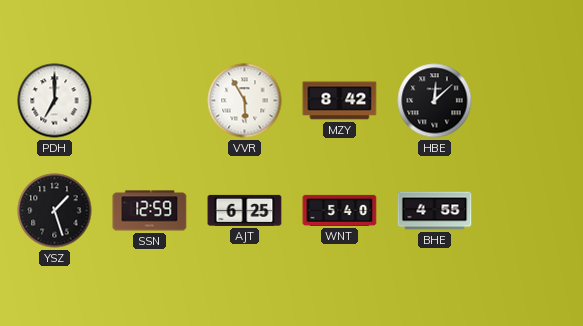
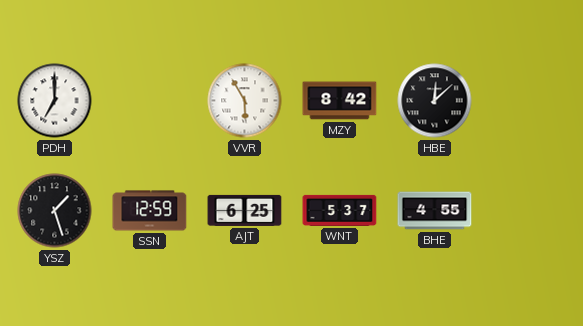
WNT: 5:40 -> 5:37
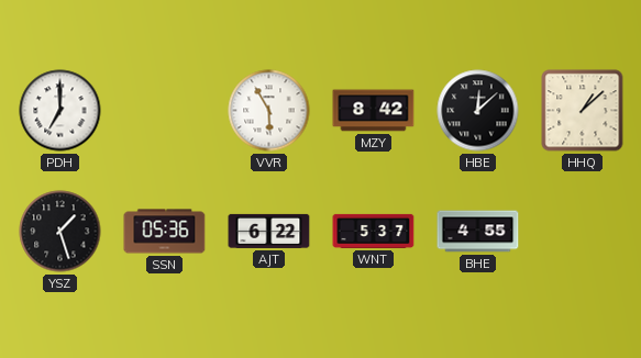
HHQ: none -> 1:08
SSN: 12:59 -> 05:36
AJT: 6:25 -> 6:22
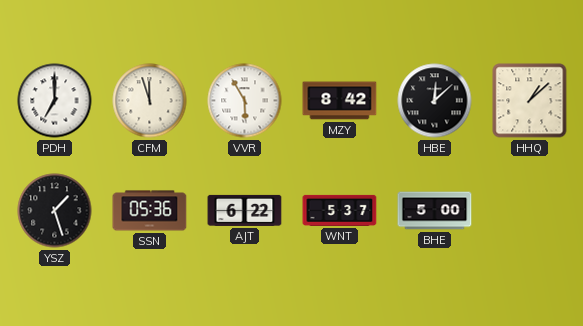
CFM: none -> 11:57
BHE: 4:55 -> 5:00
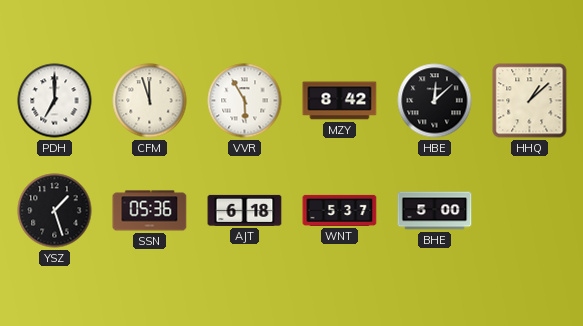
AJT: 6:22 -> 6:18
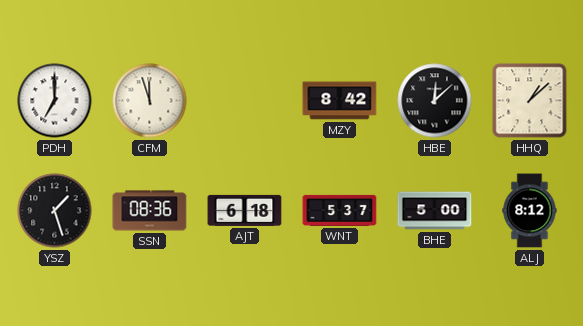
VVR: 5:55 -> none
SSN: 05:36 -> 08:36
ALJ: none -> 8:12
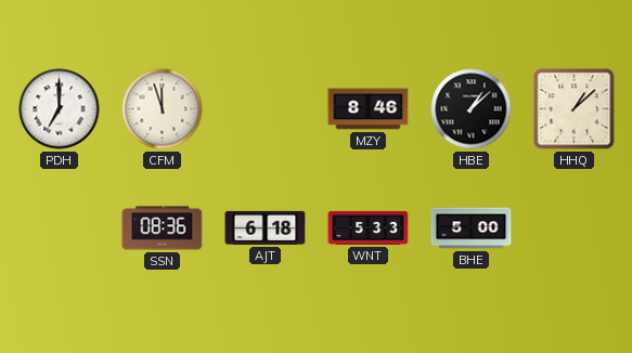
MZY: 8:42 -> 8:46
HBE: 12:08 -> 1:08
YSZ: 1:27 -> none
WNT: 5:37 -> 5:33
ALJ: 8:12 -> none
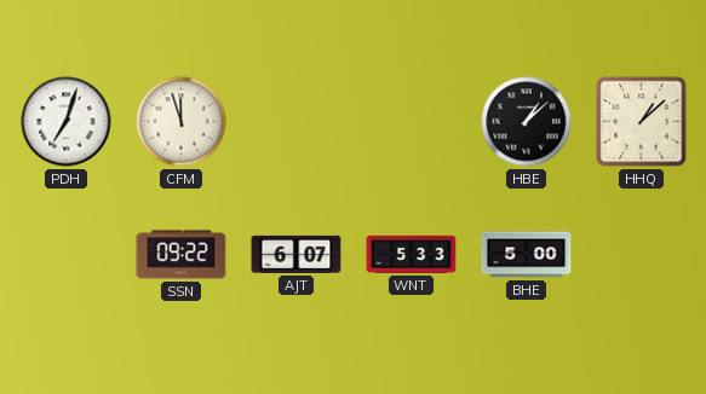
PDH: 7:00 -> 7:03
MZY: 8:46 -> none
SSN: 08:36 -> 09:22
AJT: 6:18 -> 6:07
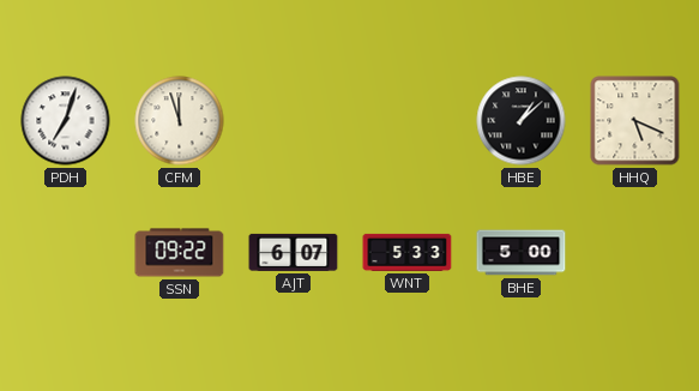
HHQ: 1:08 -> 5:19
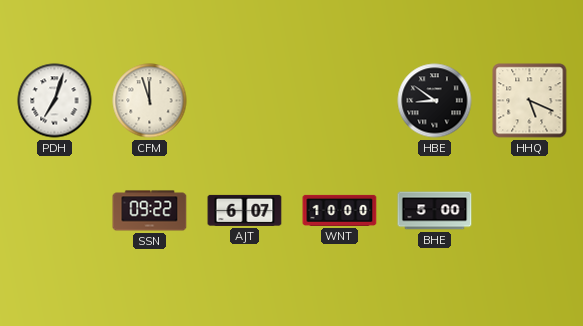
HBE: 1:08 -> 8:51
WNT: 5:33 -> 10:00
